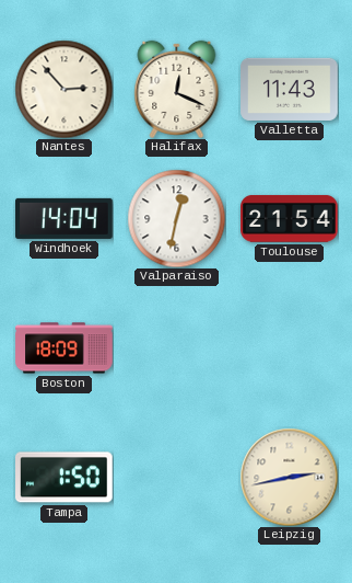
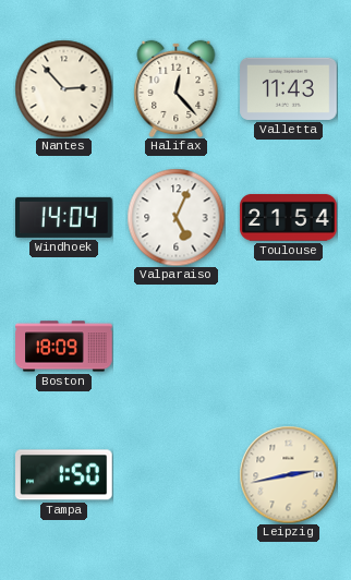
Halifax: 12:19 -> 12:23
Valparaiso: 12:32 -> 5:04
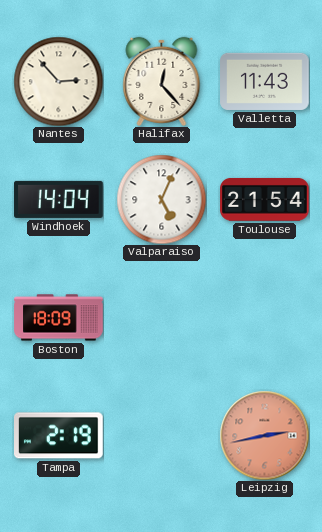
Tampa: 1:50 -> 2:19
Leipzig dial: cream -> salmon
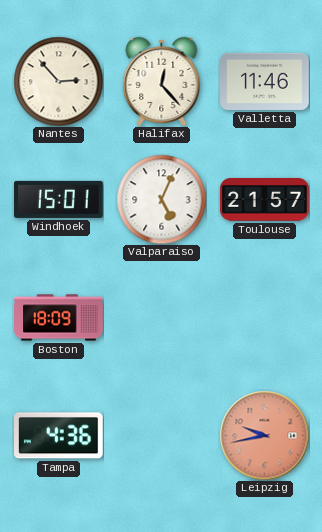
Valletta: 11:43 -> 11:46
Windhoek: 14:04 -> 15:01
Toulouse: 21:54 -> 21:57
Tampa: 2:19 -> 4:36
Leipzig: 2:43 -> 9:43
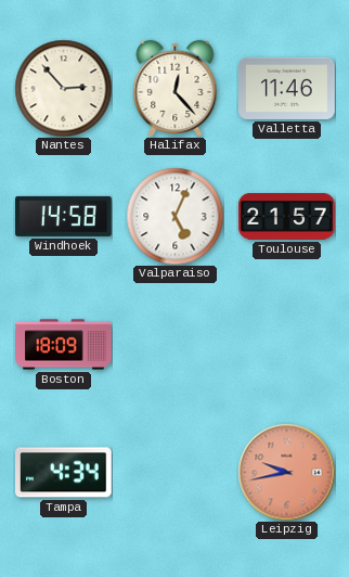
Windhoek: 15:01 -> 14:58
Tampa: 4:36 -> 4:34
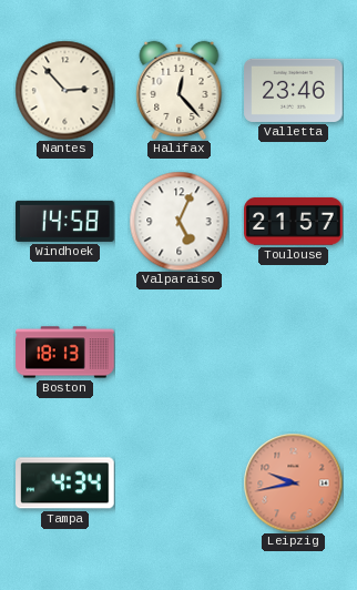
Valletta: 11:46 -> 23:46
Boston: 18:09 -> 18:13
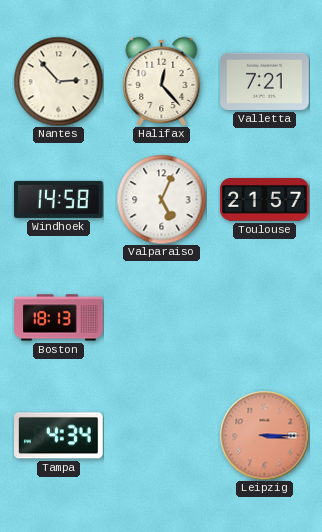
Valletta: 23:46 -> 7:21
Leipzig: 9:43 -> 3:15
